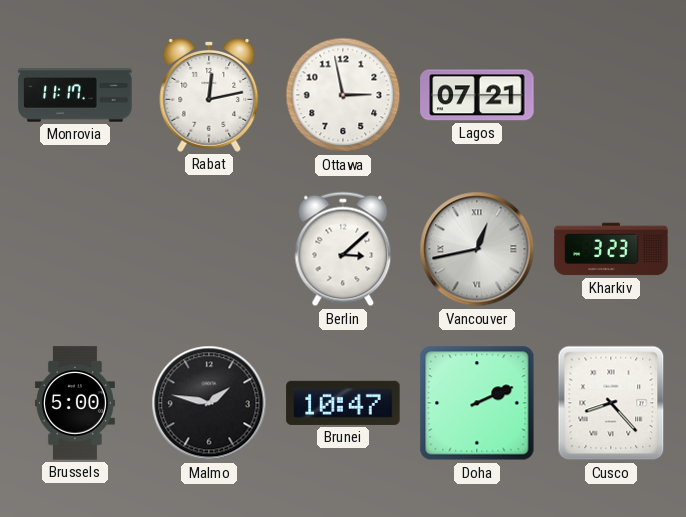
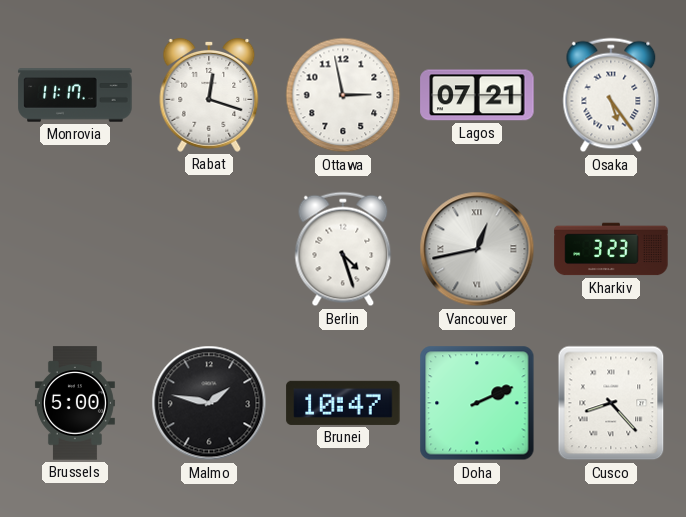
Rabat: 12:13 -> 12:18
Osaka: none -> 5:24
Berlin: 3:08 -> 4:27
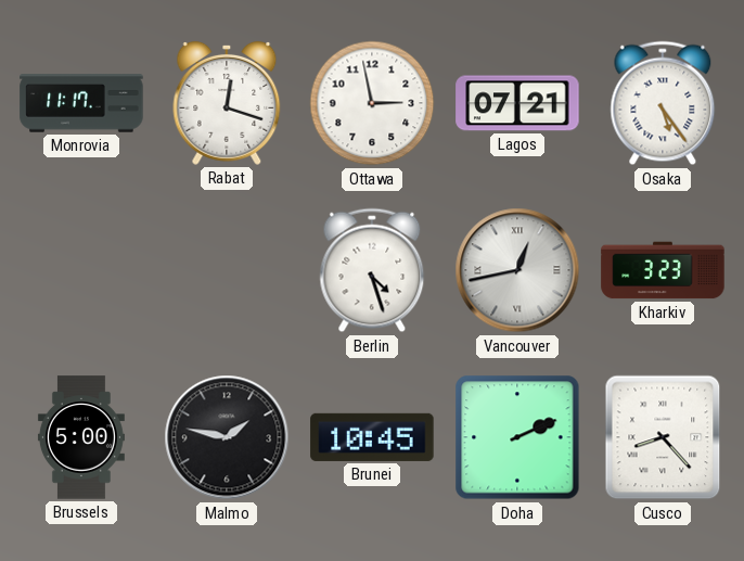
Brunei: 10:47 -> 10:45
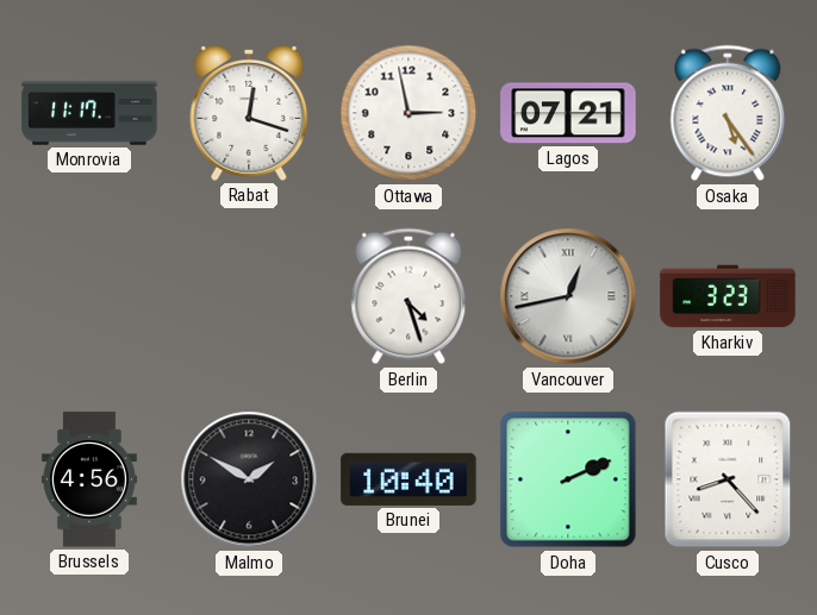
Brussels: 5:00 -> 4:56
Malmo: 1:47 -> 1:50
Brunei: 10:45 -> 10:40
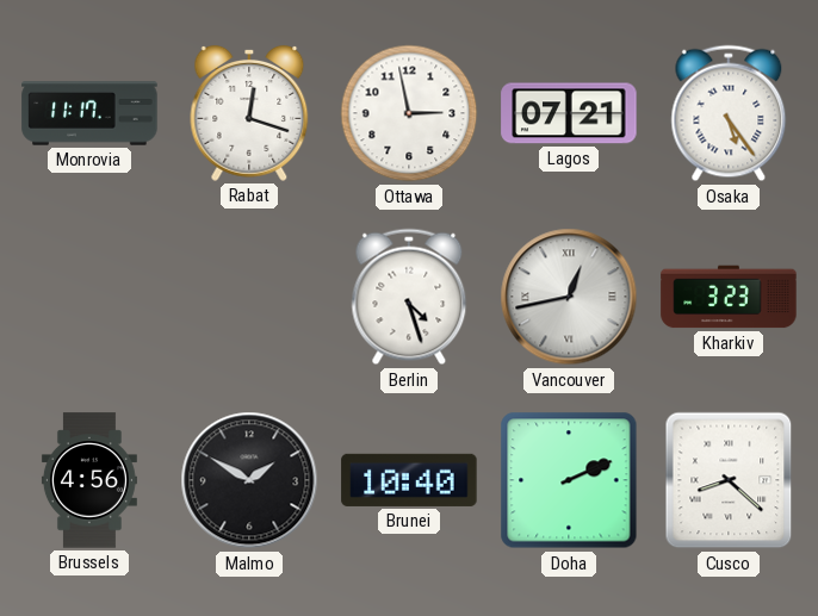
Cusco: 8:23 -> 8:22
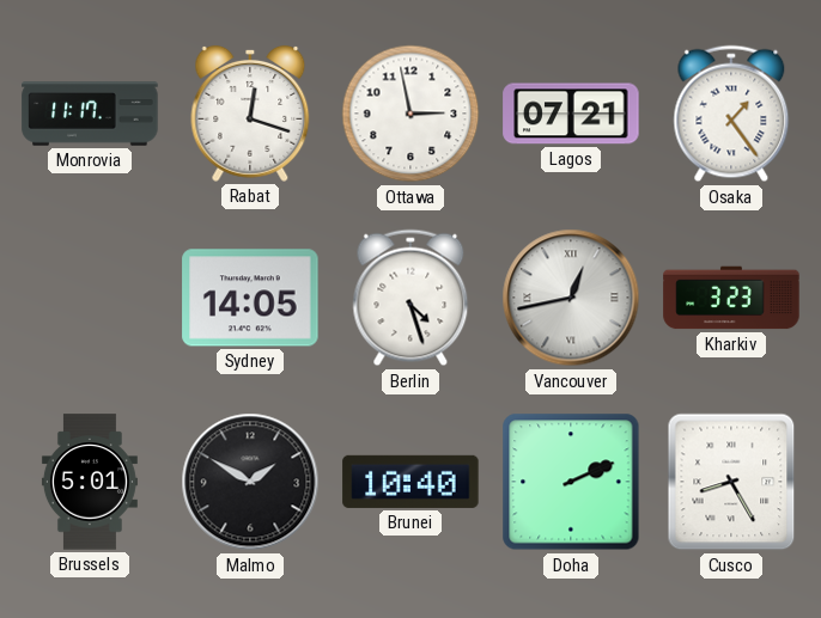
Osaka: 5:24 -> 1:24
Sydney: none -> 14:05
Brussels: 4:56 -> 5:01
Cusco: 8:22 -> 8:25
